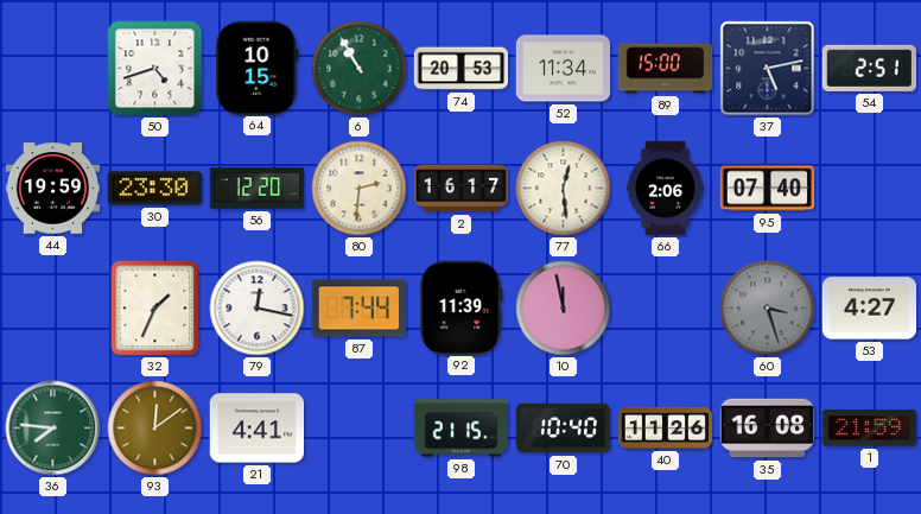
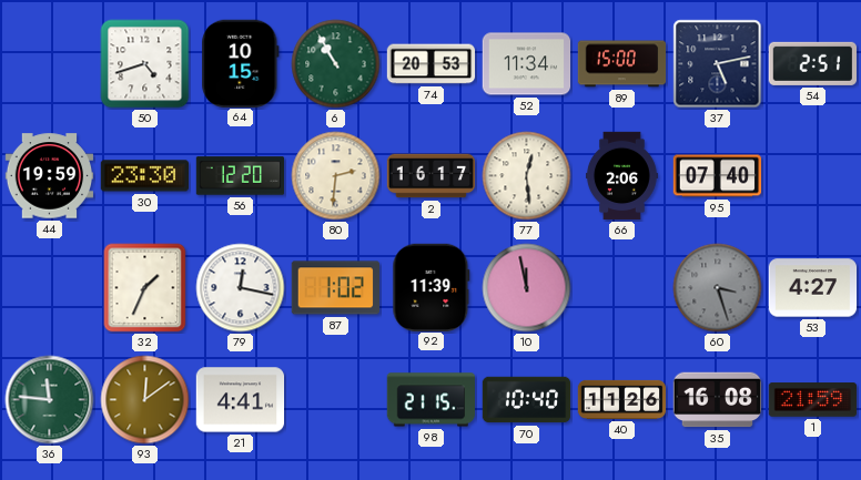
87: 7:44 -> 1:02
36: 7:46 -> 11:46
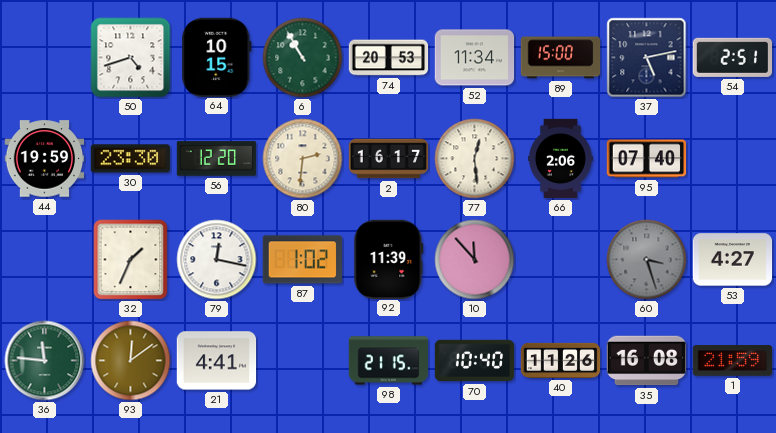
10: 11:58 -> 11:53
